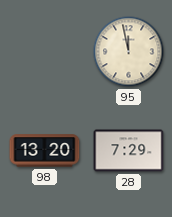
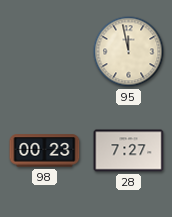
98: 13:20 -> 00:23
28: 7:29 -> 7:27
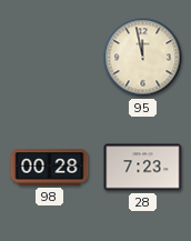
98: 00:23 -> 00:28
28: 7:27 -> 7:23
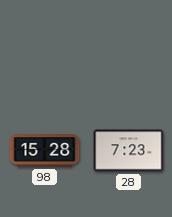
95: 11:58 -> none
98: 00:28 -> 15:28
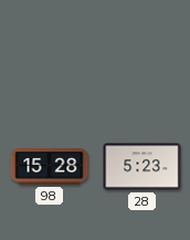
28: 7:23 -> 5:23
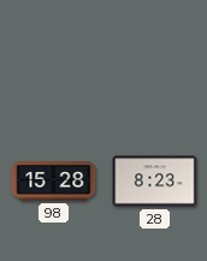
28: 5:23 -> 8:23
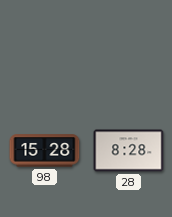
28: 8:23 -> 8:28
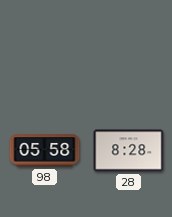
98: 15:28 -> 05:58
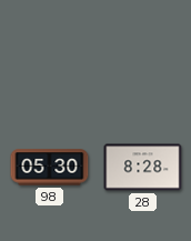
98: 05:58 -> 05:30
